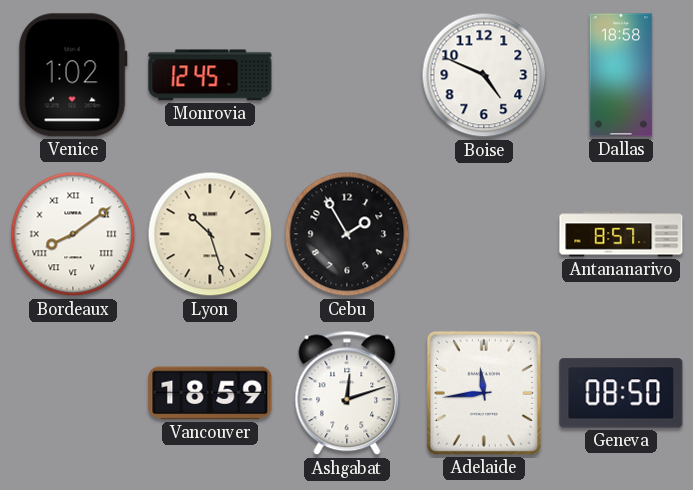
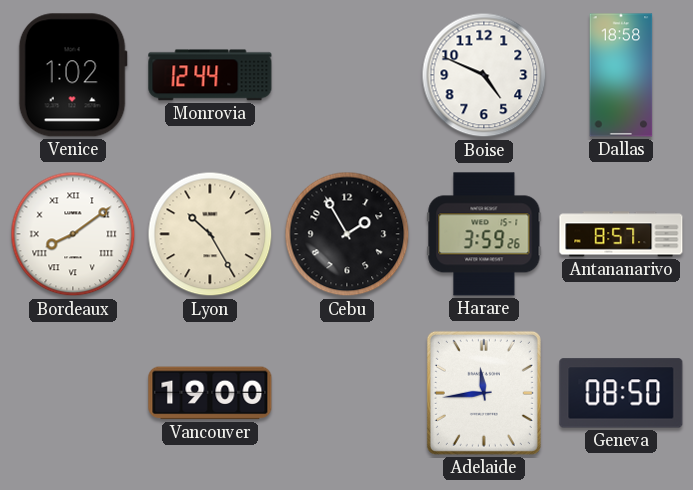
Monrovia: 12:45 -> 12:44
Lyon: 10:27 -> 10:25
Harare: none -> 3:59
Vancouver: 18:59 -> 19:00
Ashgabat: 12:12 -> none
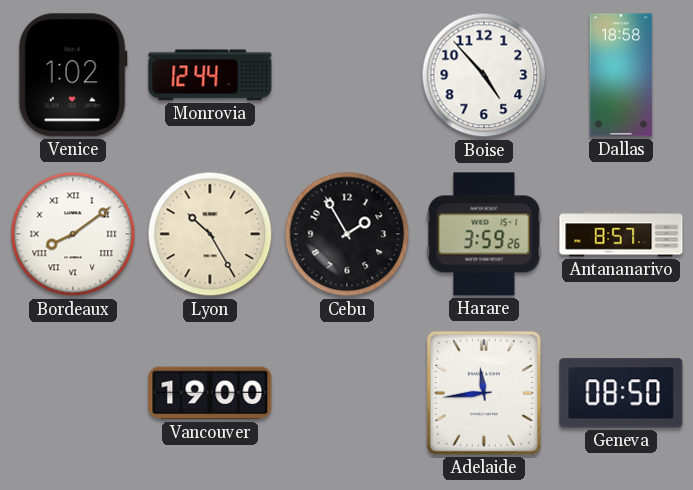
Boise: 4:49 -> 4:53
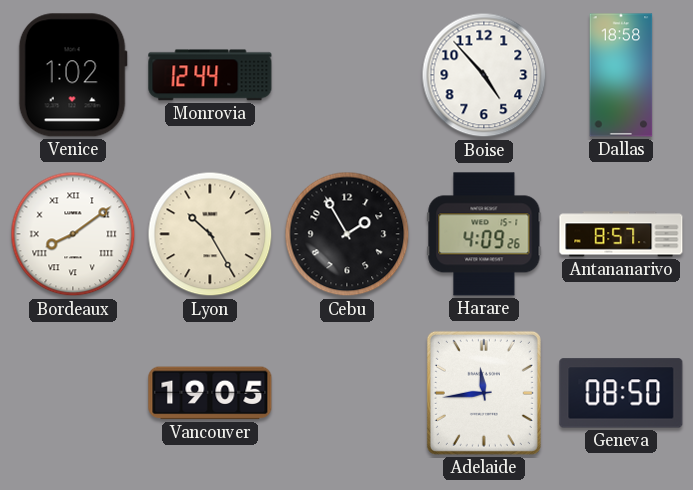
Harare: 3:59 -> 4:09
Vancouver: 19:00 -> 19:05
